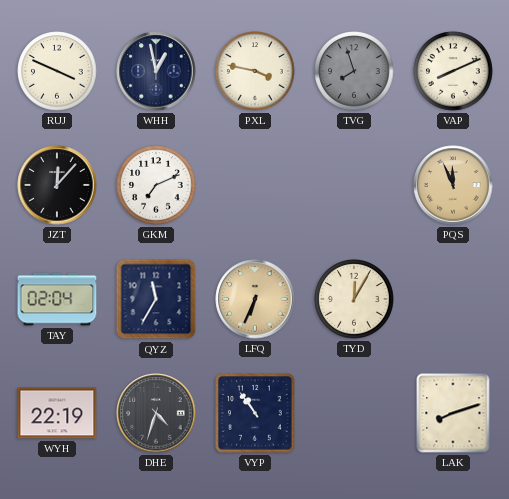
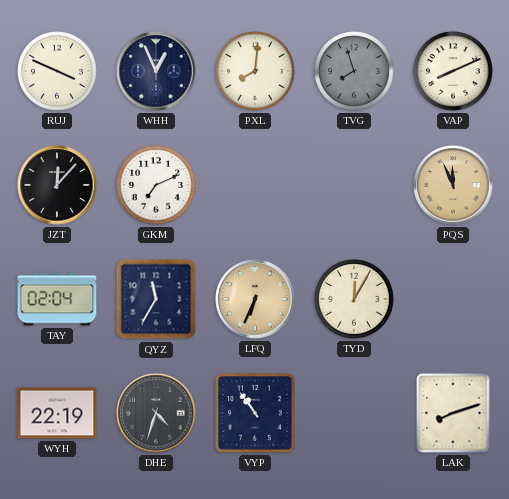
WHH: 12:58 -> 12:56
PXL: 3:47 -> 8:01
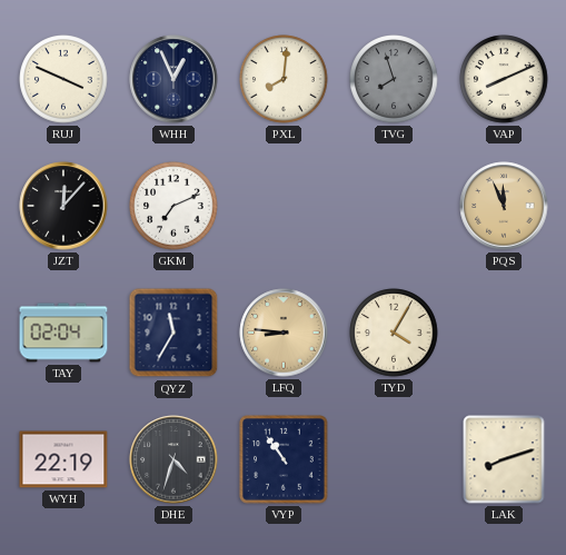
LFQ: 6:34 -> 8:46
TYD: 12:05 -> 4:05
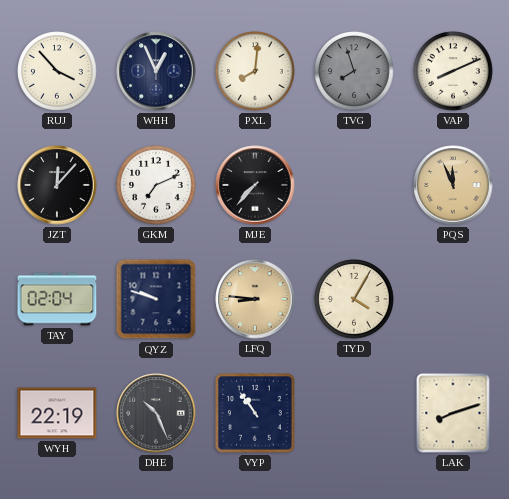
RUJ: 3:49 -> 3:53
MJE: none -> 7:37
QYZ: 11:35 -> 9:48
DHE: 4:33 -> 10:26
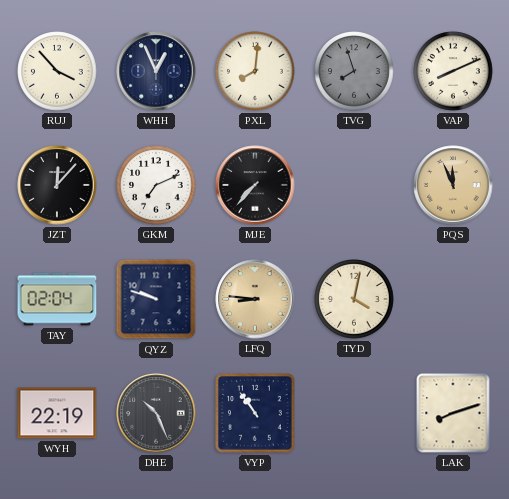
TYD: 4:05 -> 4:02
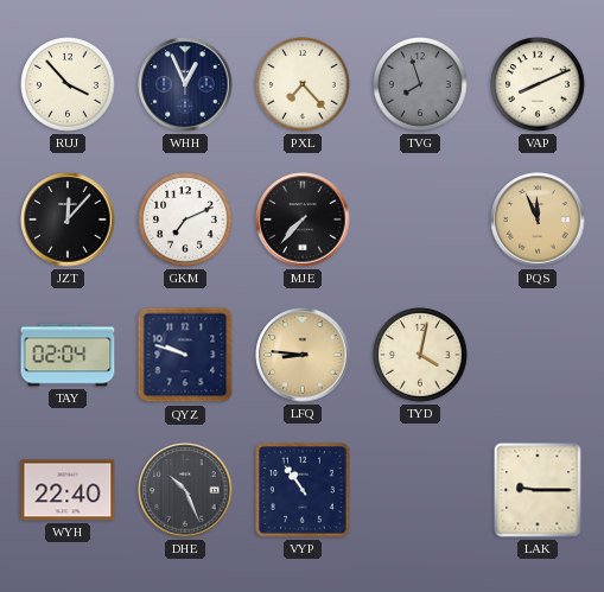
PXL: 8:01 -> 7:23
WYH: 22:19 -> 22:40
LAK: 8:12 -> 9:15
